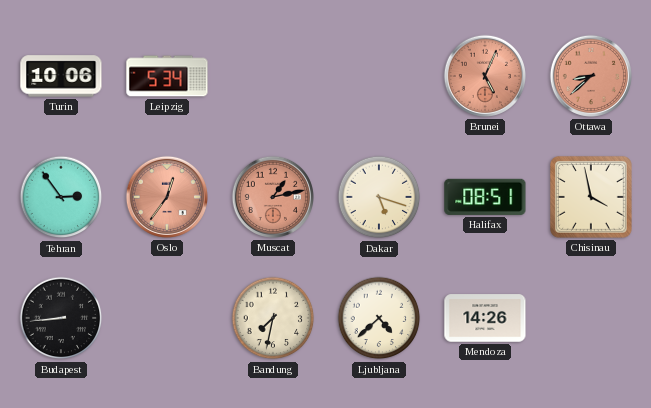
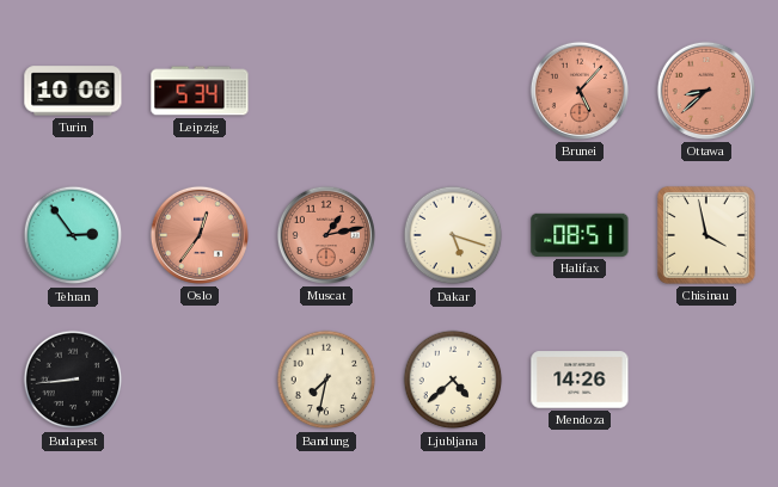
Brunei: 5:04 -> 5:07
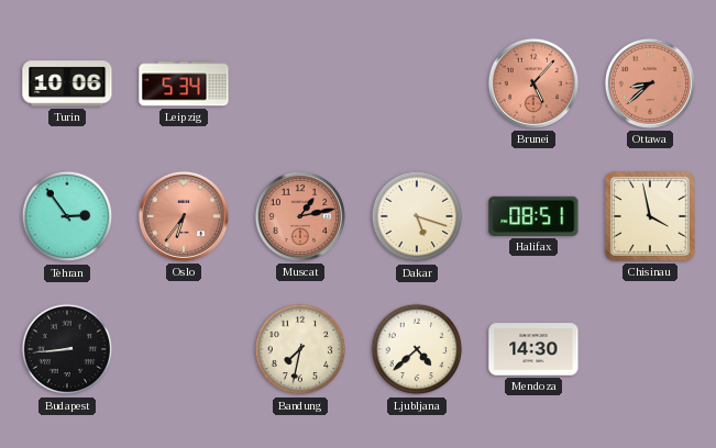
Oslo: 12:36 -> 6:36
Mendoza: 14:26 -> 14:30
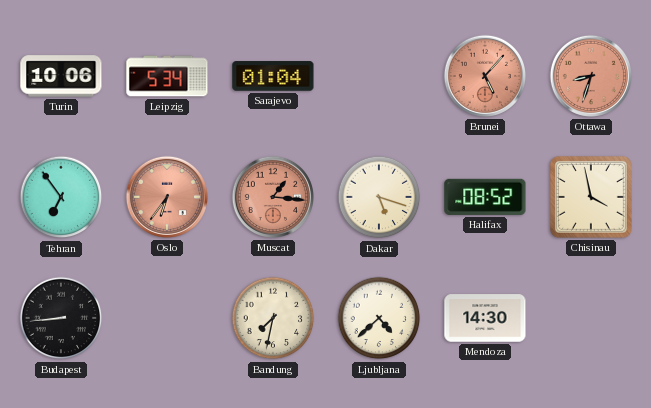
Sarajevo: none -> 01:04
Ottawa: 8:38 -> 8:33
Tehran: 2:54 -> 6:54
Muscat: 1:13 -> 1:16
Halifax: 08:51 -> 08:52
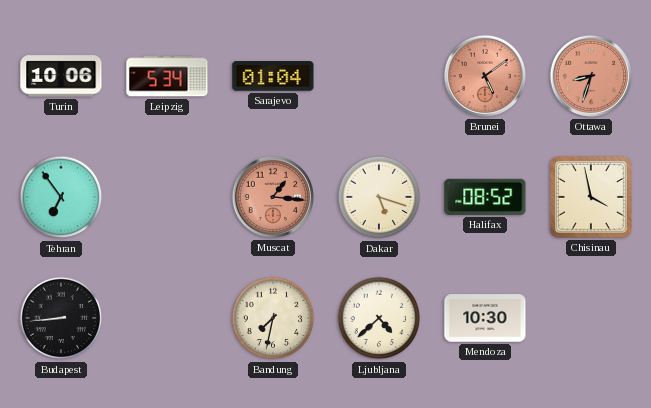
Brunei: 5:07 -> 5:09
Oslo: 6:36 -> none
Mendoza: 14:30 -> 10:30
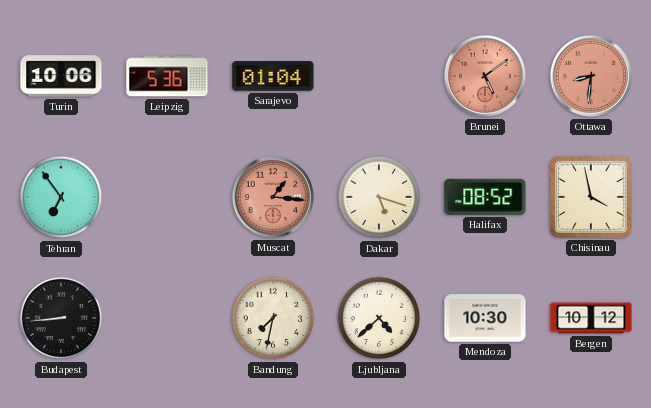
Leipzig: 5:34 -> 5:36
Ottawa: 8:33 -> 8:31
Bergen: none -> 10:12
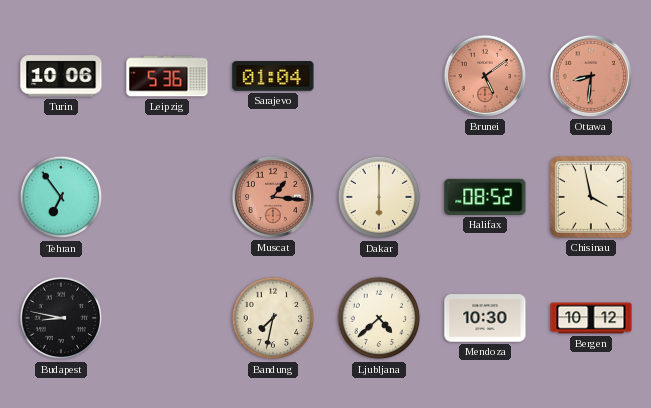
Dakar: 5:18 -> 6:00
Budapest: 8:44 -> 8:47
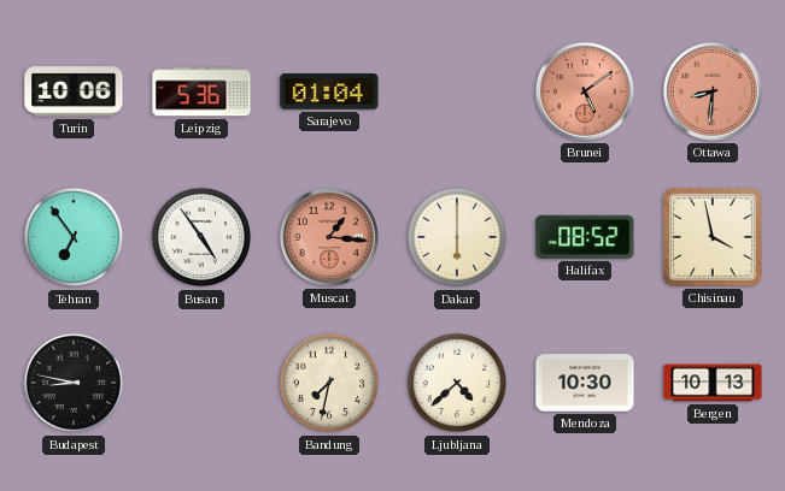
Busan: none -> 4:54
Bergen: 10:12 -> 10:13
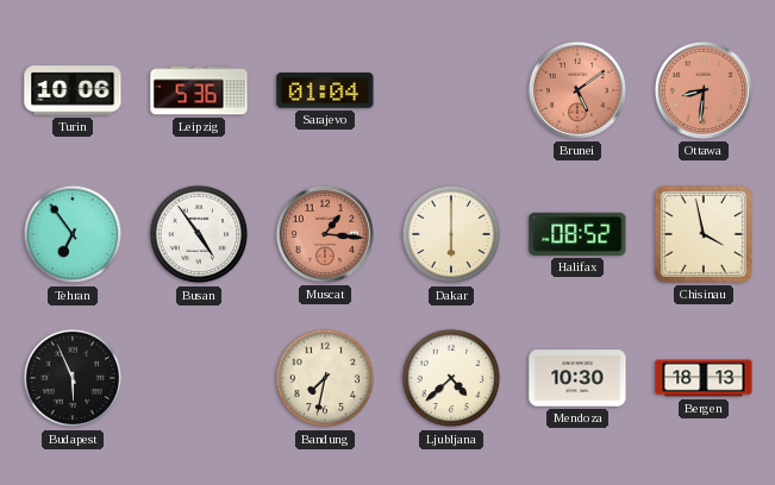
Budapest: 8:47 -> 5:56
Bergen: 10:13 -> 18:13
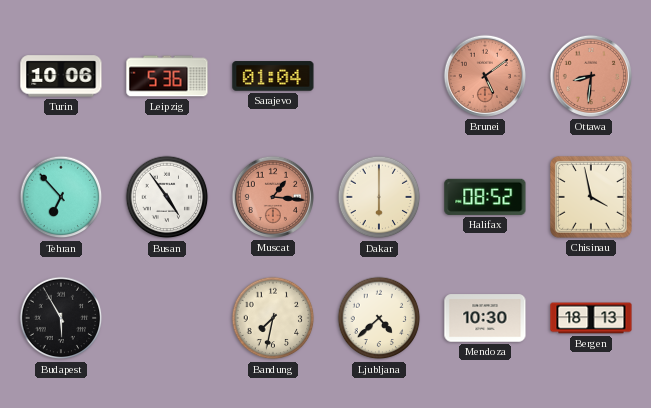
Tehran: 6:54 -> 6:53
Budapest: 5:56 -> 5:55
